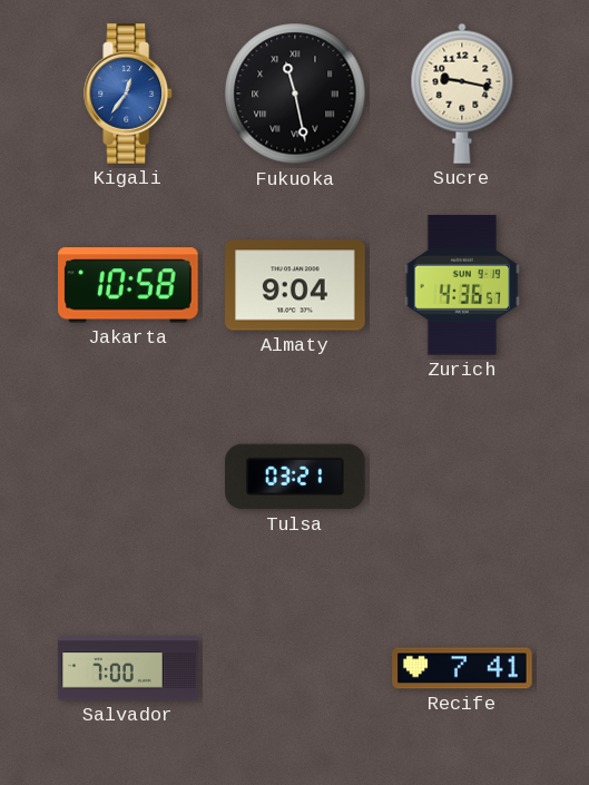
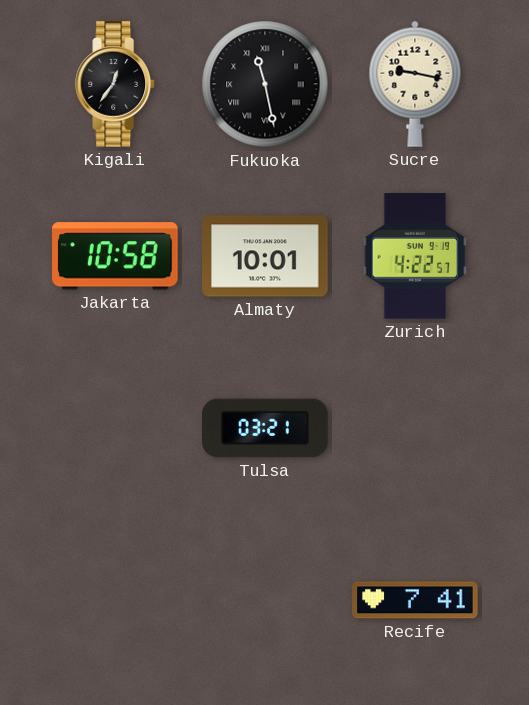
Kigali dial: blue -> black
Almaty: 9:04 -> 10:01
Zurich: 4:36 -> 4:22
Salvador: 7:00 -> none
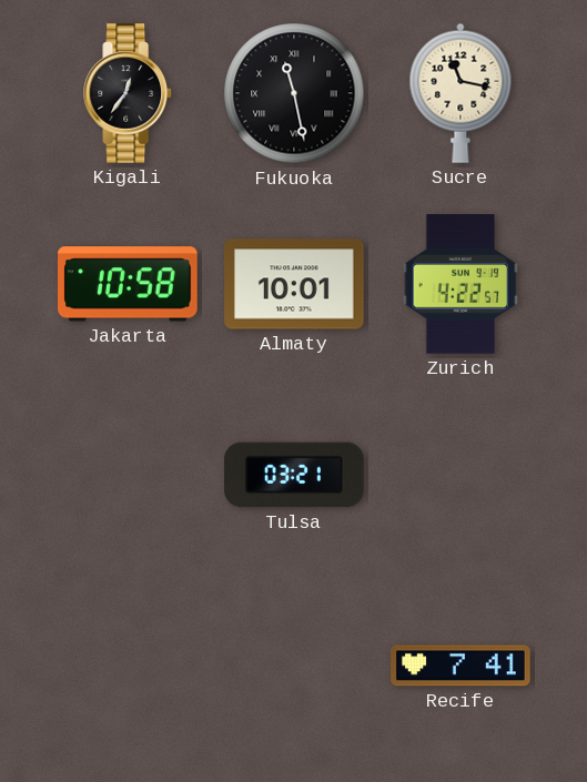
Sucre: 9:17 -> 11:17
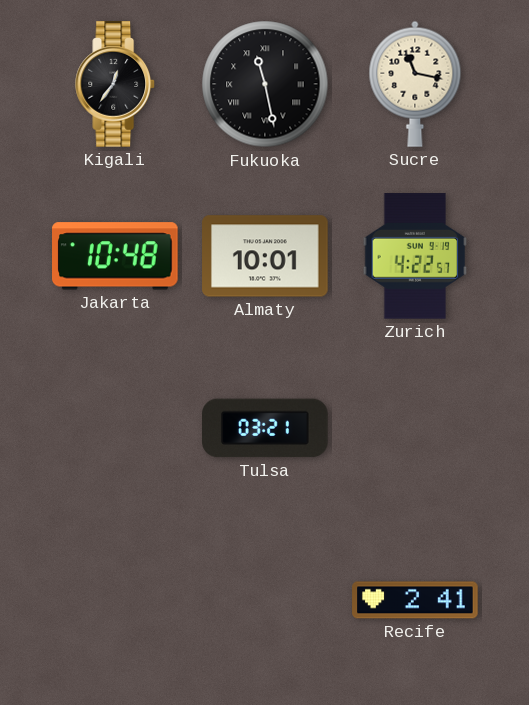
Jakarta: 10:58 -> 10:48
Recife: 7:41 -> 2:41
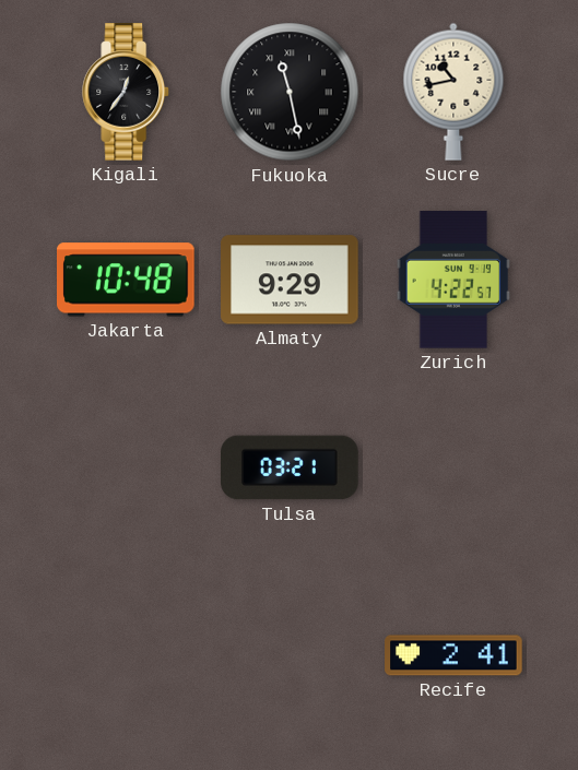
Sucre: 11:17 -> 10:43
Almaty: 10:01 -> 9:29
